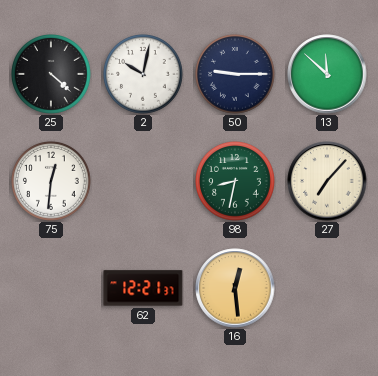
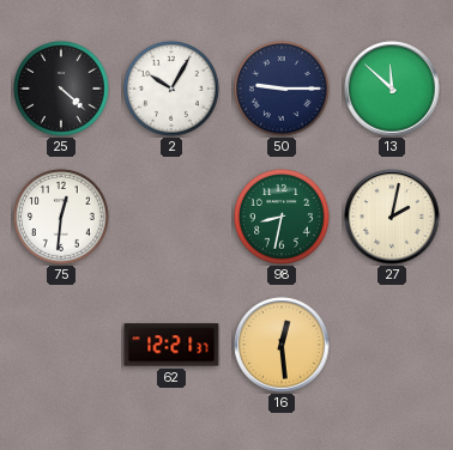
2: 10:02 -> 10:05
27: 7:07 -> 2:02
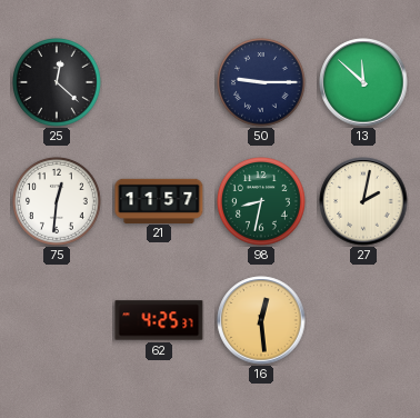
25: 4:22 -> 12:22
2: 10:05 -> none
21: none -> 11:57
62: 12:21 -> 4:25
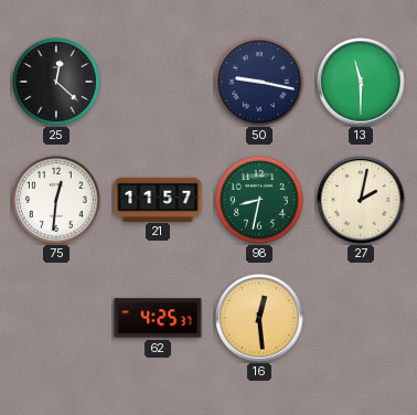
50: 9:15 -> 9:17
13: 11:52 -> 11:30
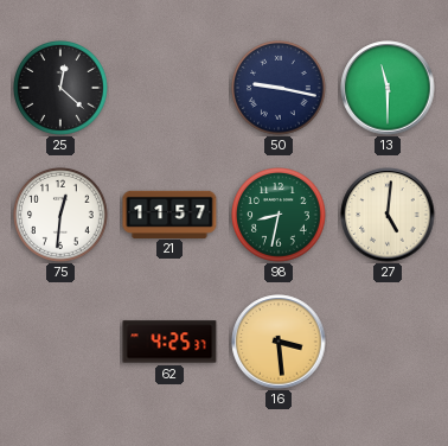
27: 2:02 -> 5:01
16: 12:29 -> 3:29
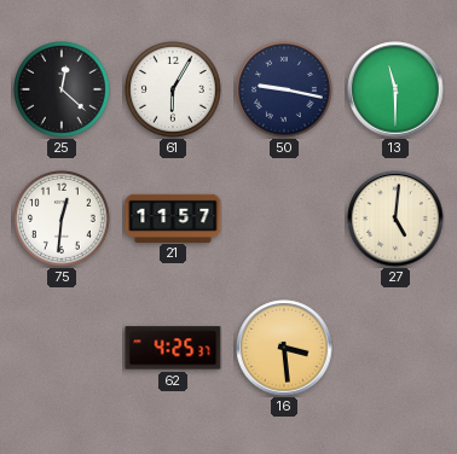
61: none -> 6:05
98: 8:32 -> none
